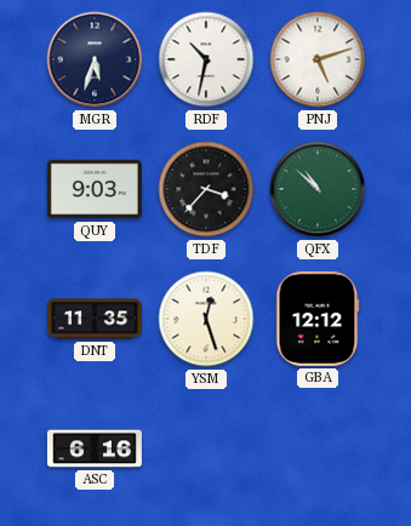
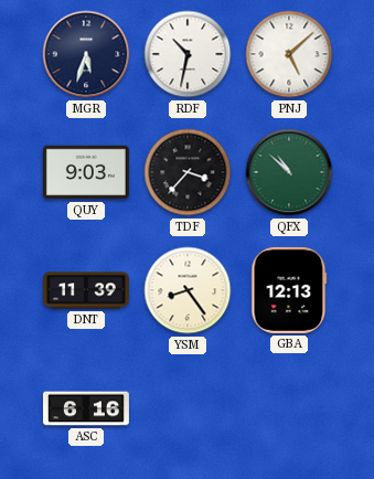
PNJ: 5:12 -> 5:08
DNT: 11:35 -> 11:39
YSM: 12:27 -> 8:24
GBA: 12:12 -> 12:13
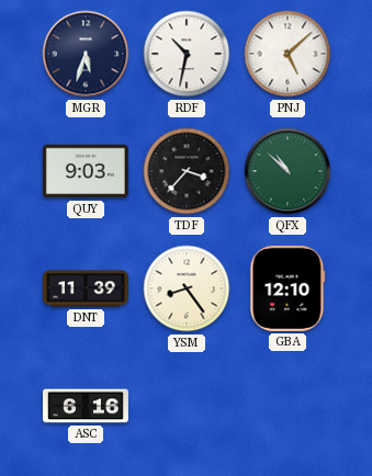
GBA: 12:13 -> 12:10
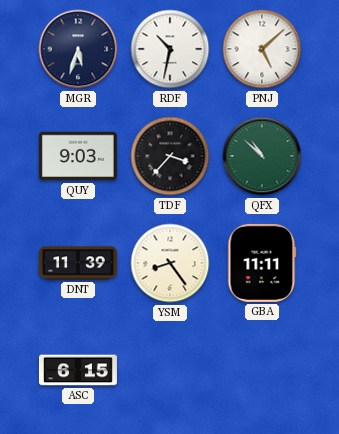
GBA: 12:10 -> 11:11
ASC: 6:16 -> 6:15
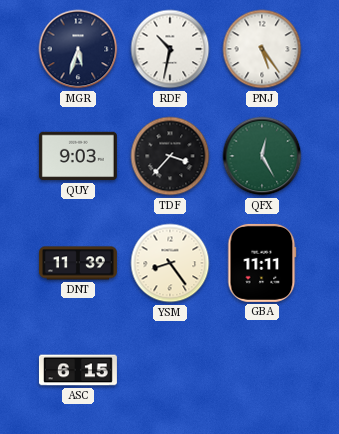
PNJ: 5:08 -> 5:24
QFX: 10:52 -> 12:25
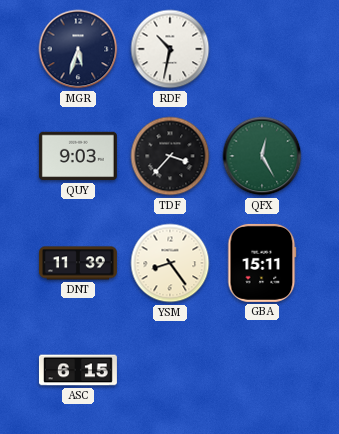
PNJ: 5:24 -> none
GBA: 11:11 -> 15:11
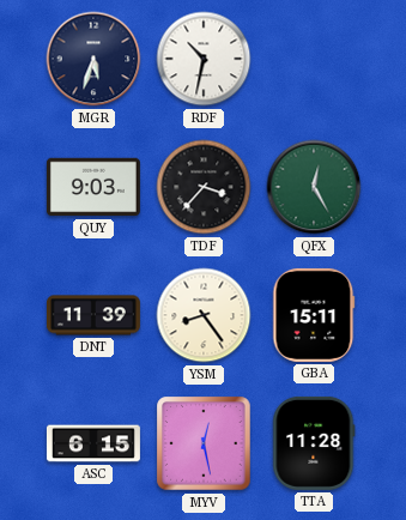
MYV: none -> 12:28
TTA: none -> 11:28
